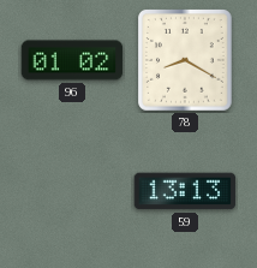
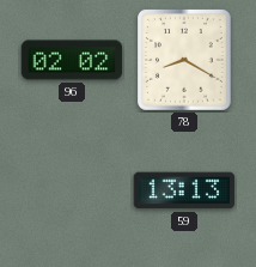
96: 01:02 -> 02:02
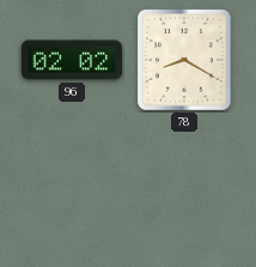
59: 13:13 -> none
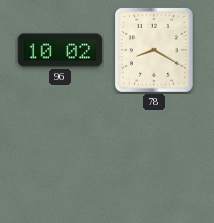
96: 02:02 -> 10:02
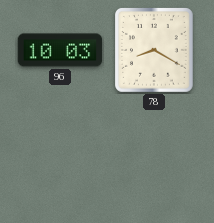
96: 10:02 -> 10:03
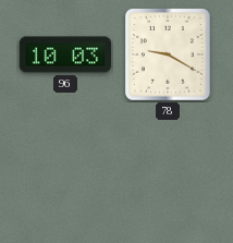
78: 8:20 -> 9:20
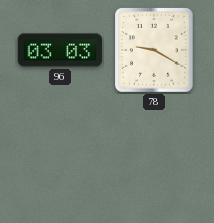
96: 10:03 -> 03:03
